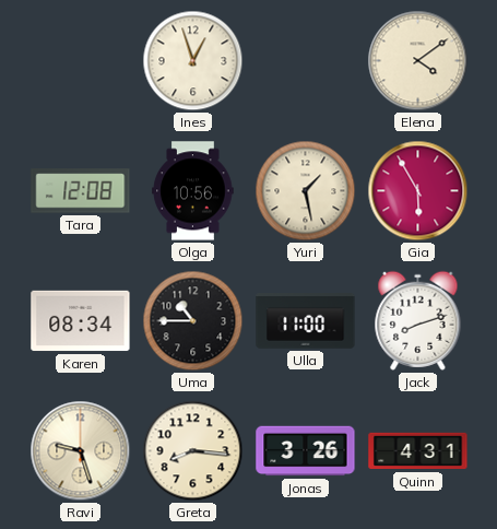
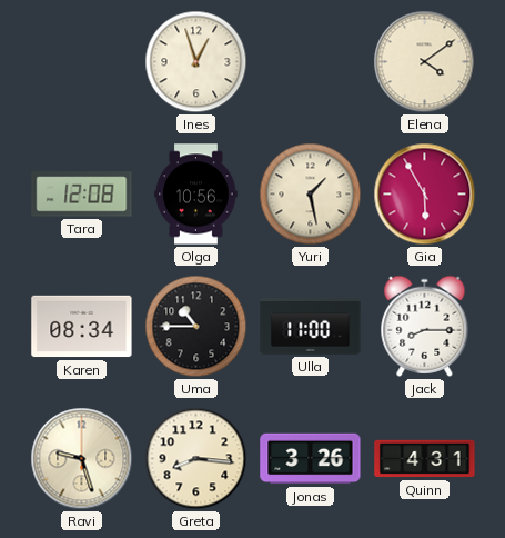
Jack: 8:12 -> 8:15
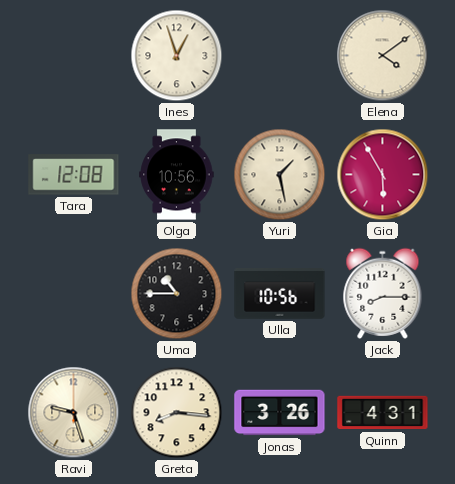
Karen: 08:34 -> none
Ulla: 11:00 -> 10:56
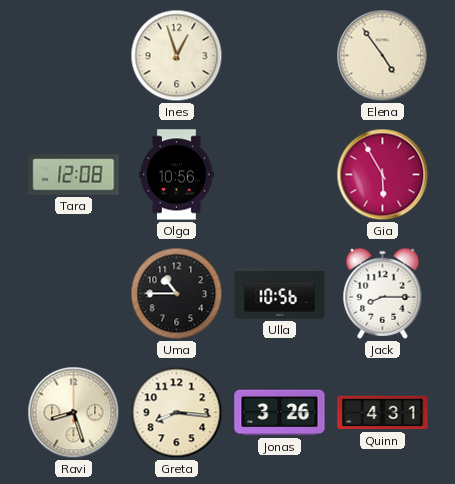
Elena: 4:09 -> 4:54
Yuri: 1:28 -> none
Ravi: 9:27 -> 8:27
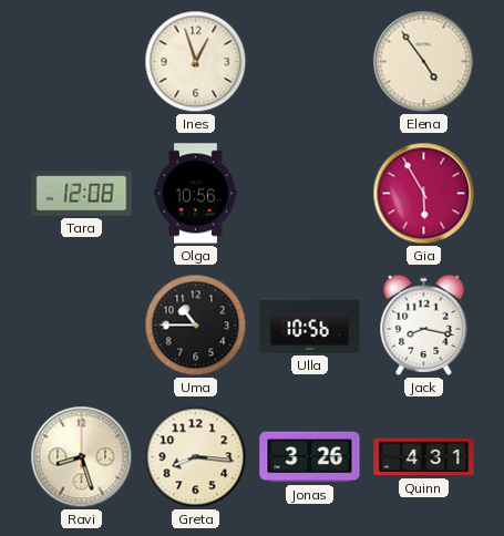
Jack: 8:15 -> 8:17
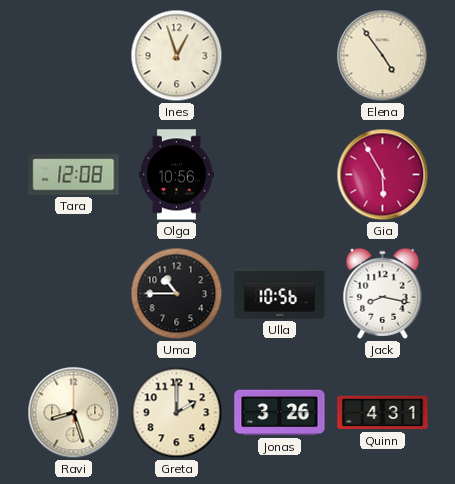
Greta: 8:16 -> 2:00
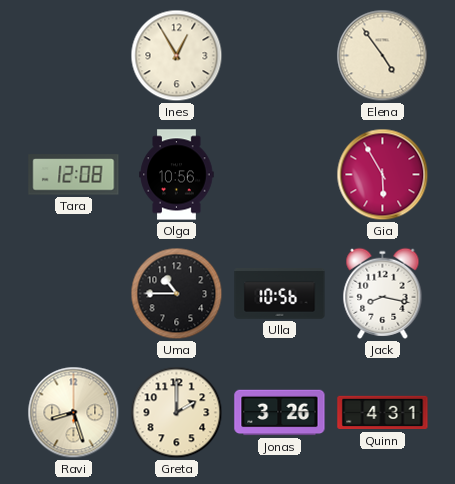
Ines: 12:57 -> 12:55
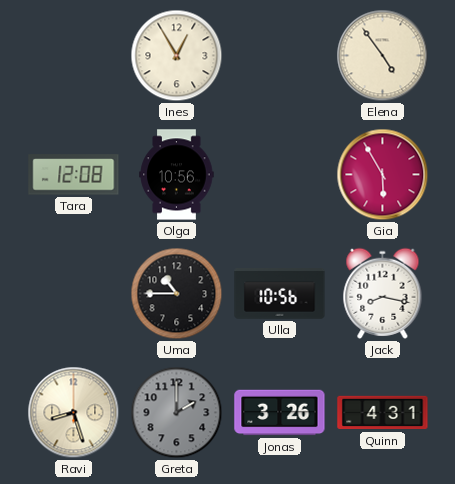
Greta dial: cream -> grey
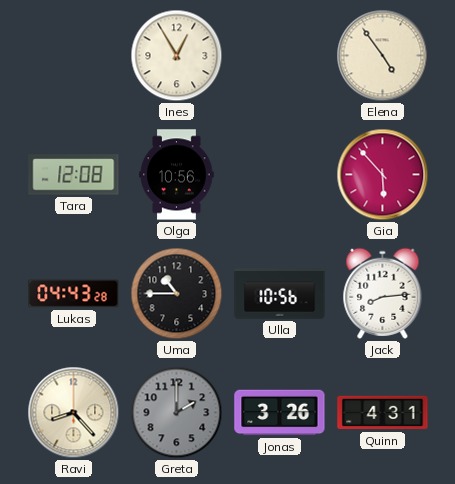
Gia: 5:55 -> 5:53
Lukas: none -> 04:43
Jack: 8:17 -> 8:14
Ravi: 8:27 -> 8:23
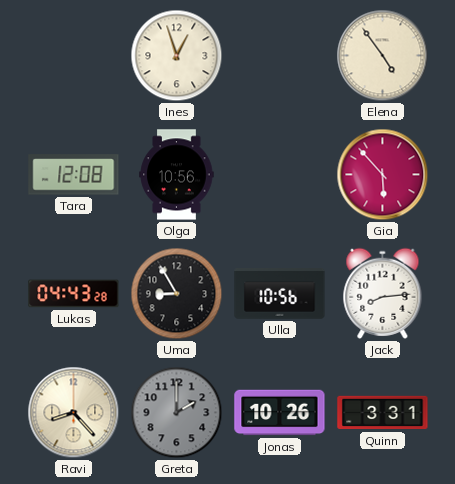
Ines: 12:55 -> 12:57
Uma: 10:45 -> 8:55
Jonas: 3:26 -> 10:26
Quinn: 4:31 -> 3:31
